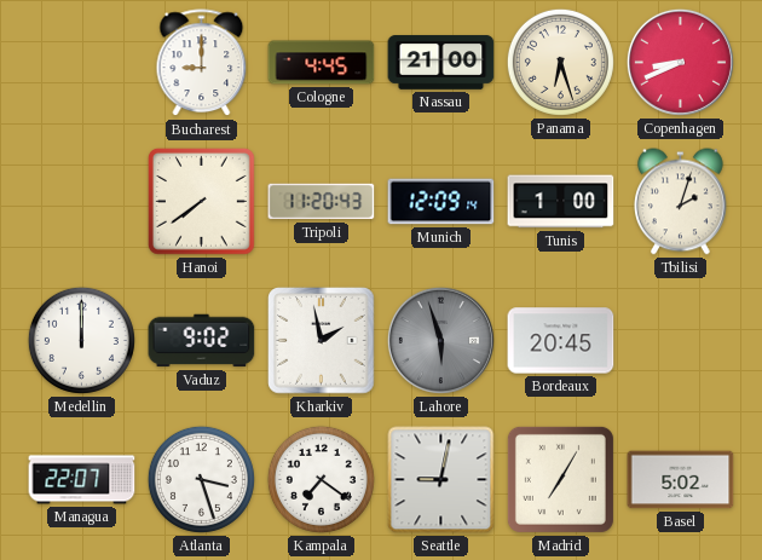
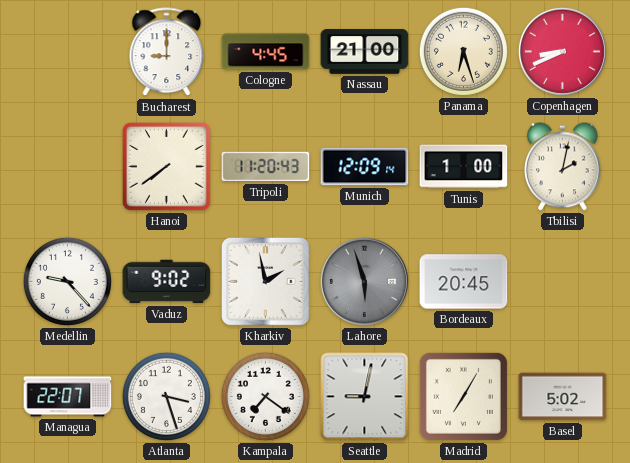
Tbilisi: 2:03 -> 2:02
Medellin: 12:00 -> 9:23
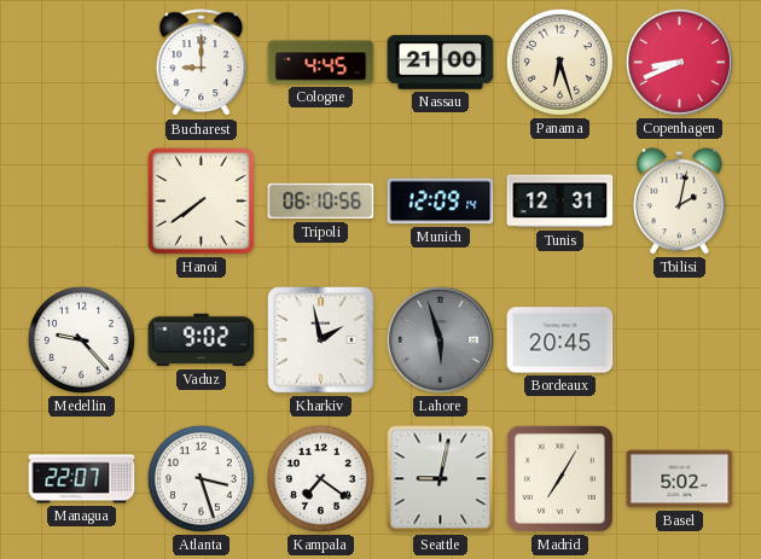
Tripoli: 11:20 -> 06:10
Tunis: 1:00 -> 12:31
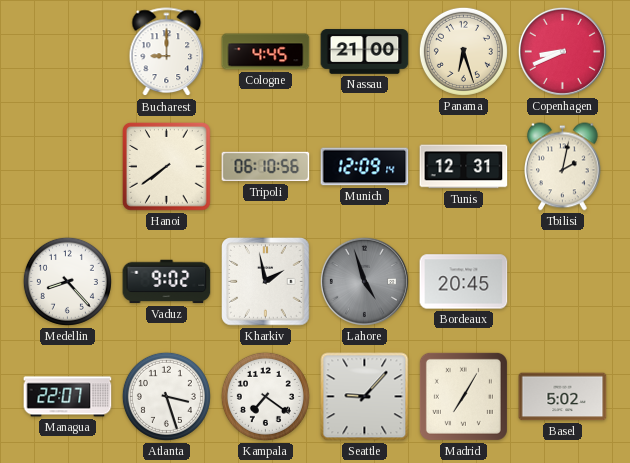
Medellin: 9:23 -> 8:23
Lahore: 5:57 -> 4:57
Seattle: 9:02 -> 9:07
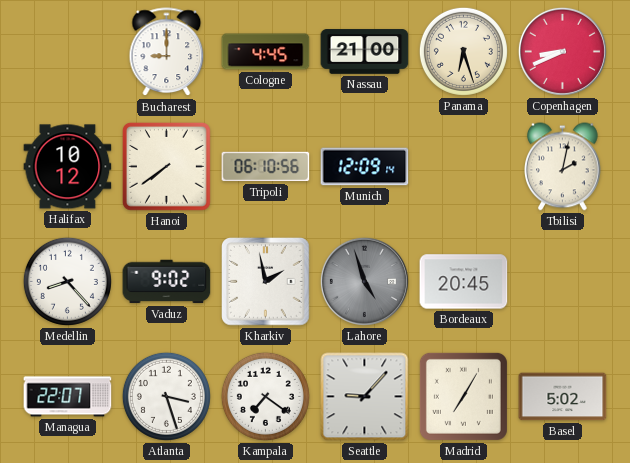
Halifax: none -> 10:12
Tunis: 12:31 -> none
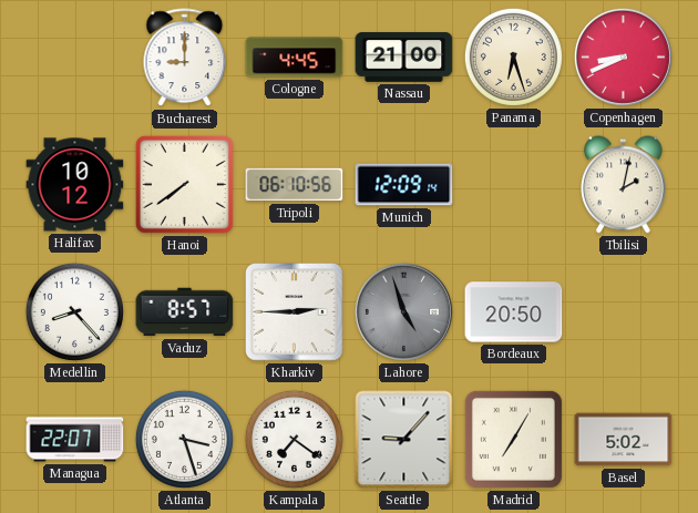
Vaduz: 9:02 -> 8:57
Kharkiv: 1:58 -> 2:45
Bordeaux: 20:45 -> 20:50
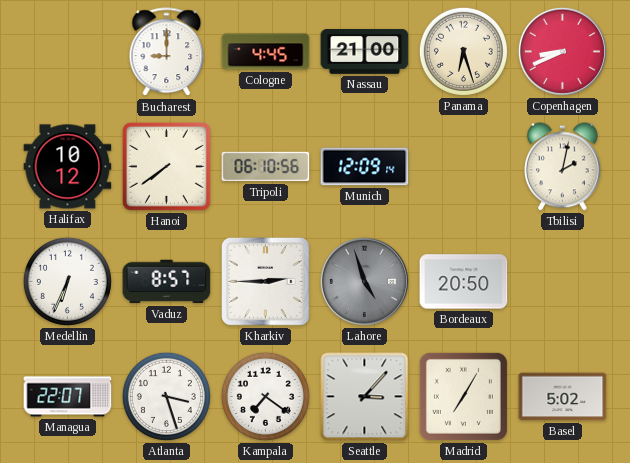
Medellin: 8:23 -> 6:34
Seattle: 9:07 -> 3:07
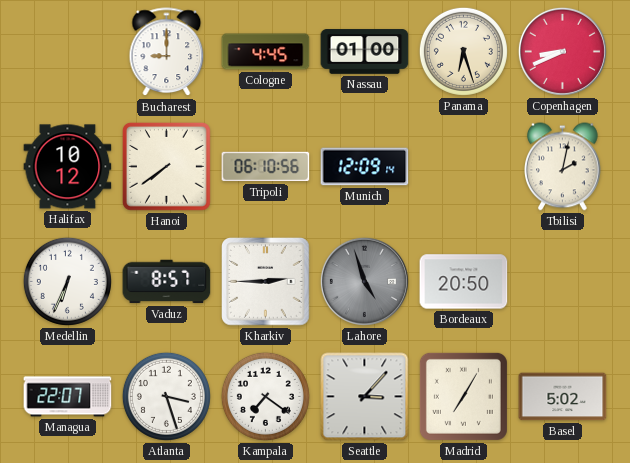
Nassau: 21:00 -> 01:00
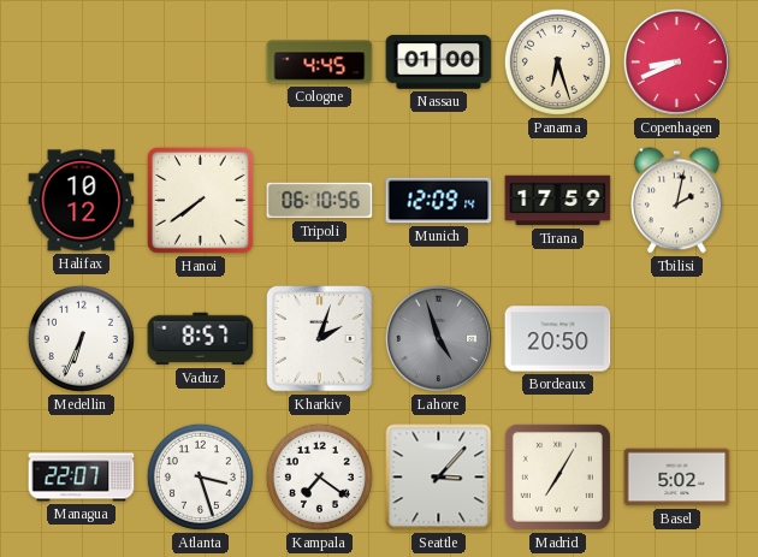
Bucharest: 9:00 -> none
Tirana: none -> 17:59
Kharkiv: 2:45 -> 2:03
